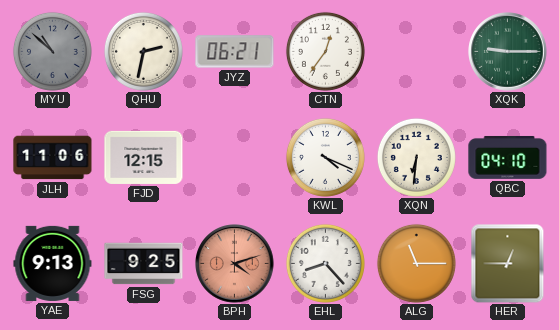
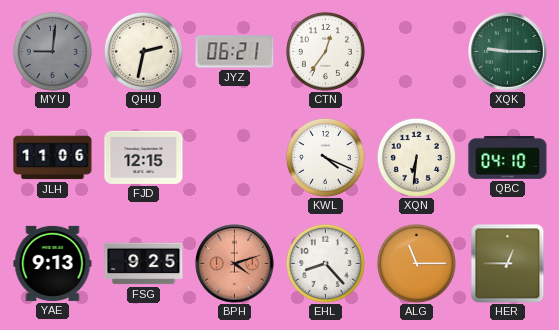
MYU: 10:52 -> 9:01
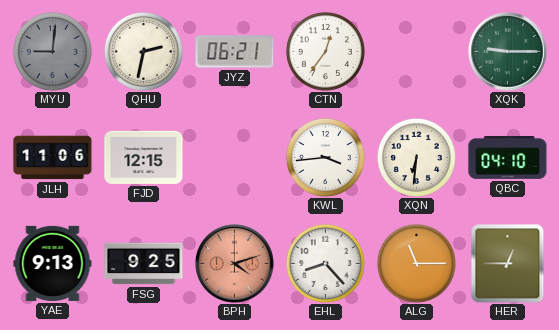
KWL: 4:19 -> 3:44
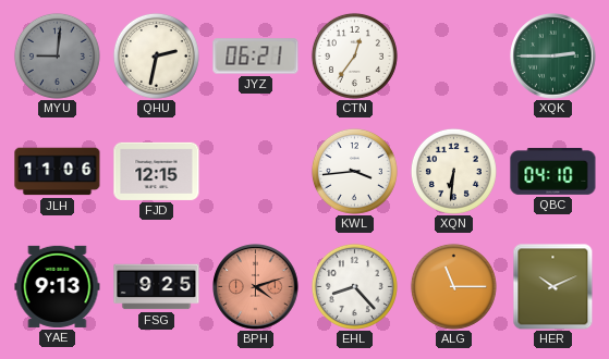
XQK: 9:15 -> 2:45
HER: 12:45 -> 10:11
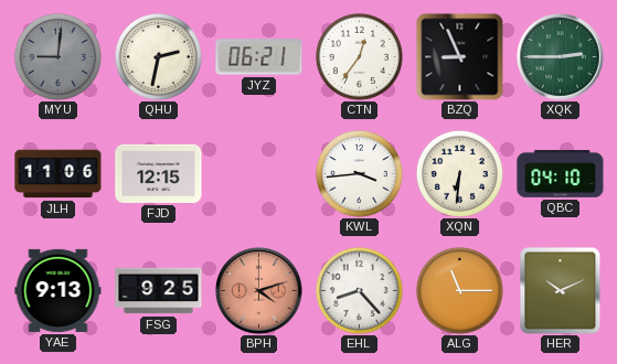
BZQ: none -> 8:56
